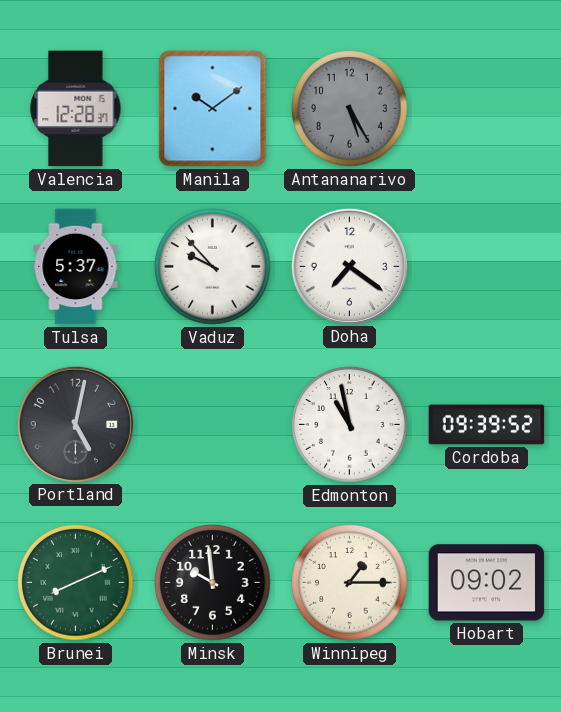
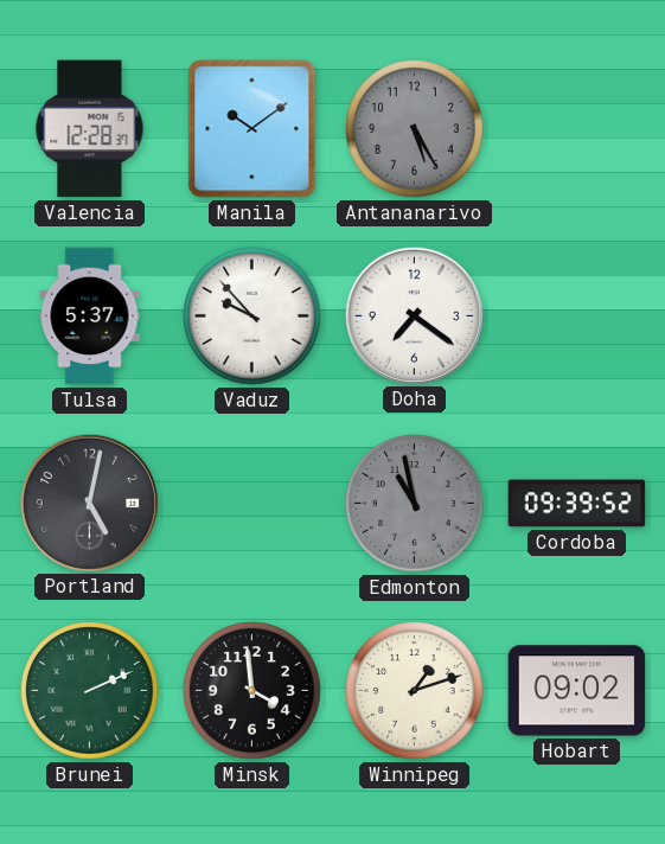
Edmonton dial: white -> grey
Brunei: 8:11 -> 2:11
Minsk: 9:59 -> 3:59
Winnipeg: 1:15 -> 1:12
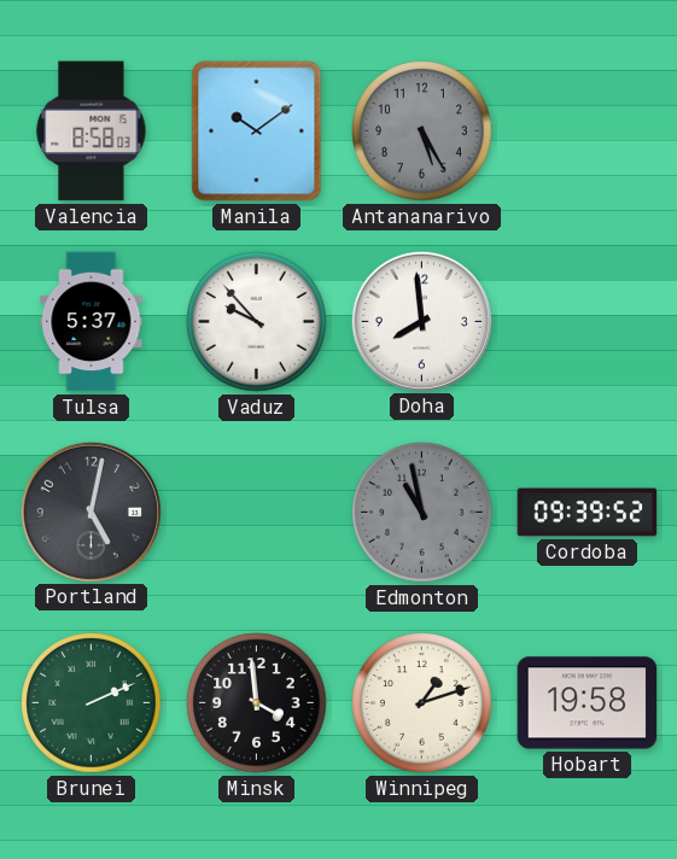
Valencia: 12:28 -> 8:58
Doha: 7:21 -> 7:59
Hobart: 09:02 -> 19:58
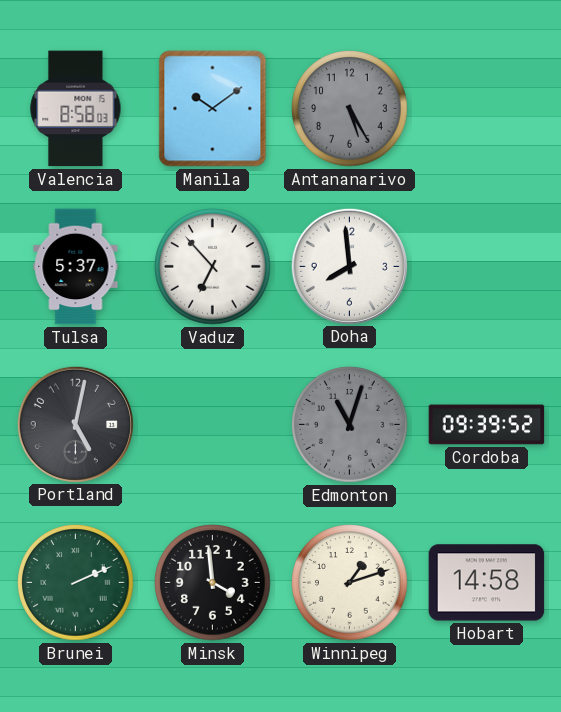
Vaduz: 9:53 -> 6:53
Edmonton: 10:58 -> 11:03
Hobart: 19:58 -> 14:58
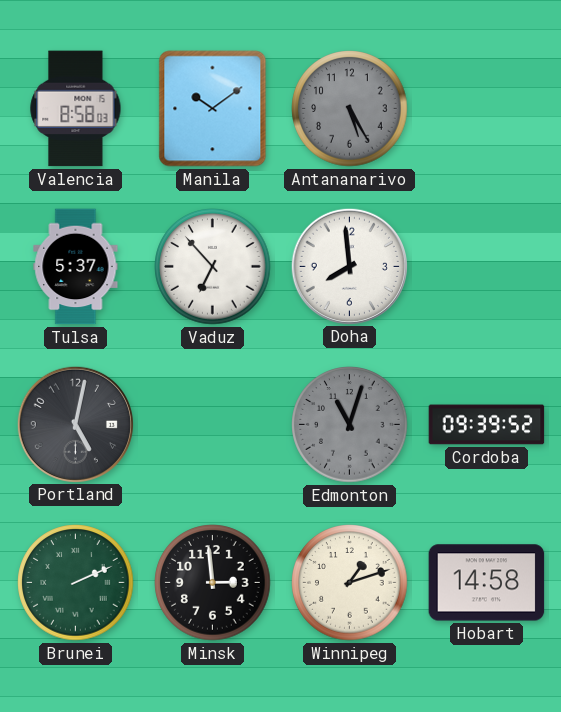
Minsk: 3:59 -> 2:59
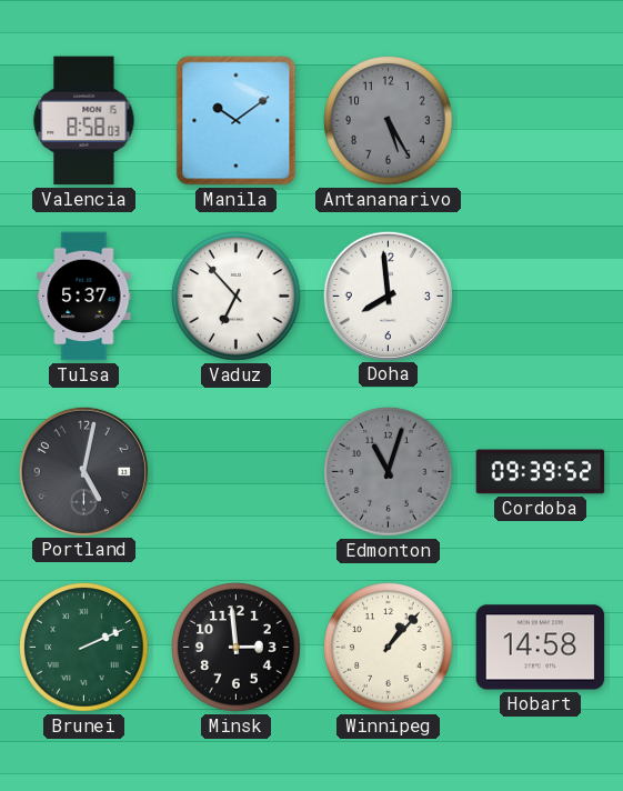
Winnipeg: 1:12 -> 1:07
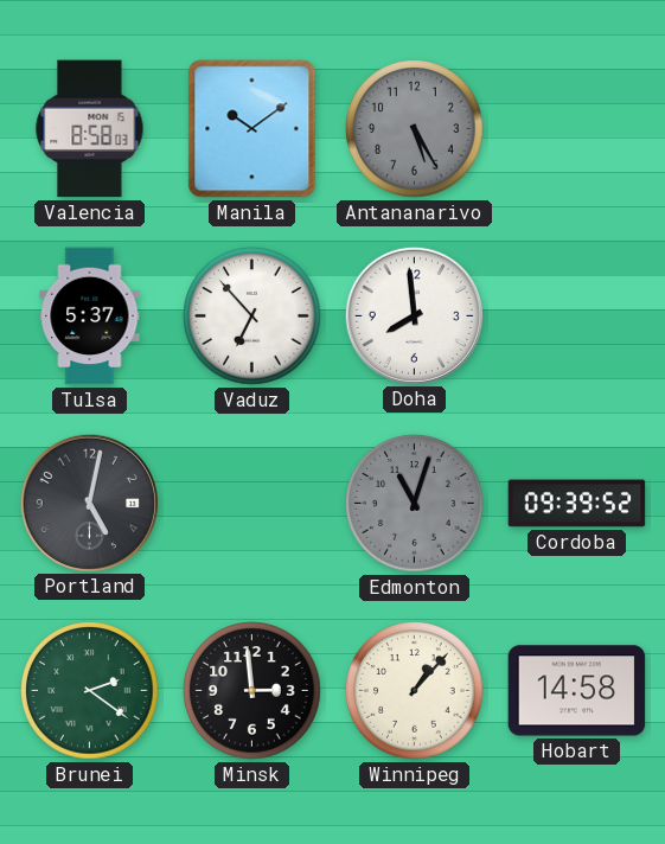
Brunei: 2:11 -> 2:21
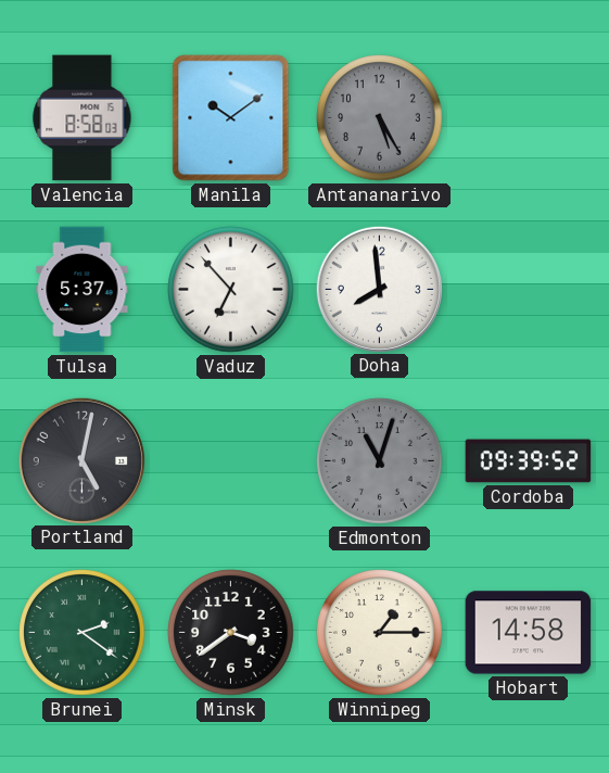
Minsk: 2:59 -> 3:39
Winnipeg: 1:07 -> 1:15
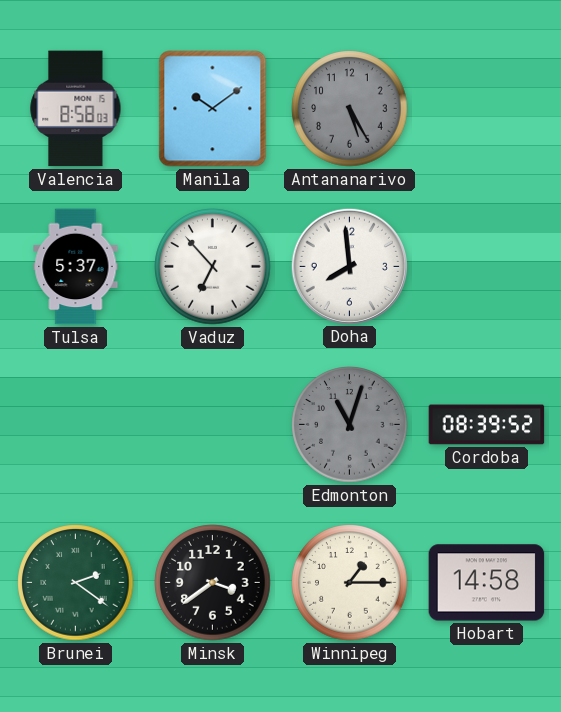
Portland: 5:02 -> none
Cordoba: 09:39 -> 08:39
